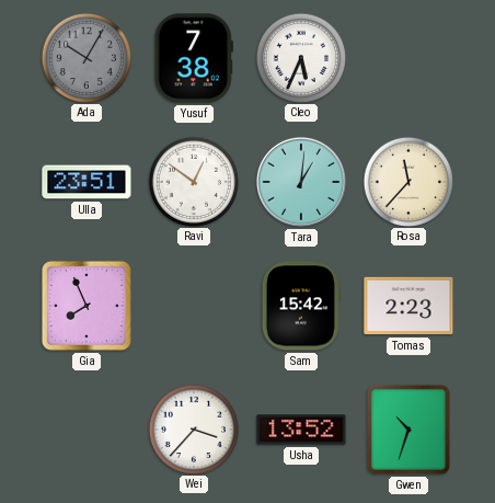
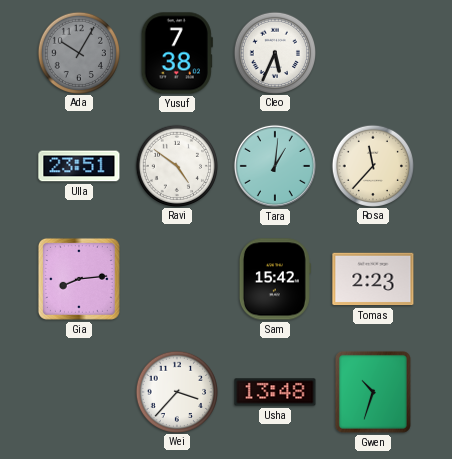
Ravi: 12:51 -> 4:51
Gia: 7:56 -> 8:14
Usha: 13:52 -> 13:48
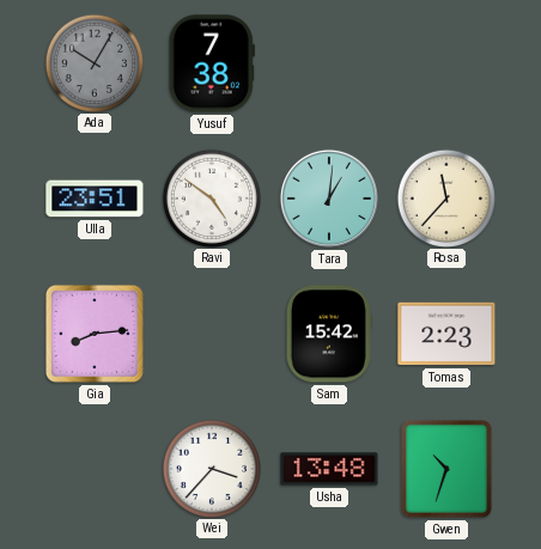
Cleo: 5:34 -> none
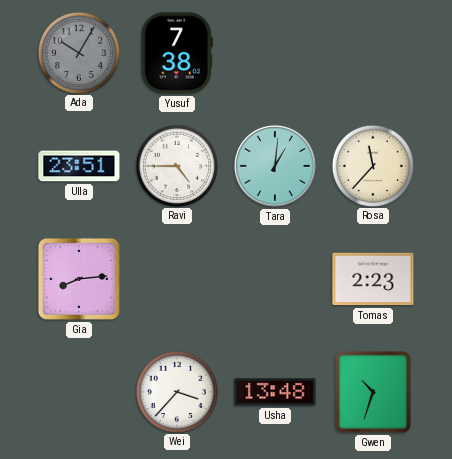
Ravi: 4:51 -> 4:45
Sam: 15:42 -> none
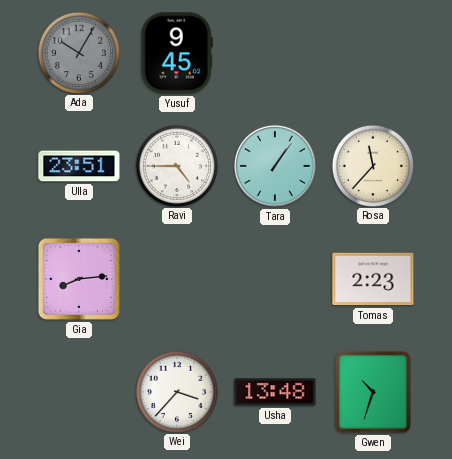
Yusuf: 7:38 -> 9:45
Tara: 1:01 -> 1:06
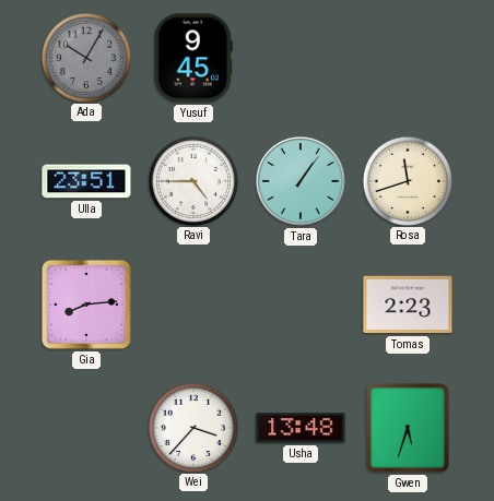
Rosa: 11:37 -> 11:42
Gwen: 10:33 -> 5:33
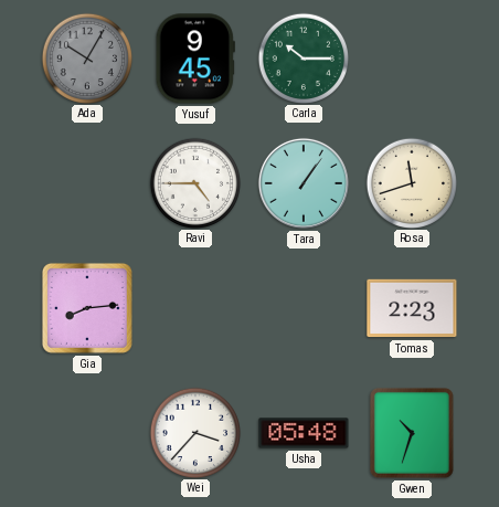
Carla: none -> 10:15
Ulla: 23:51 -> none
Usha: 13:48 -> 05:48
Gwen: 5:33 -> 10:33
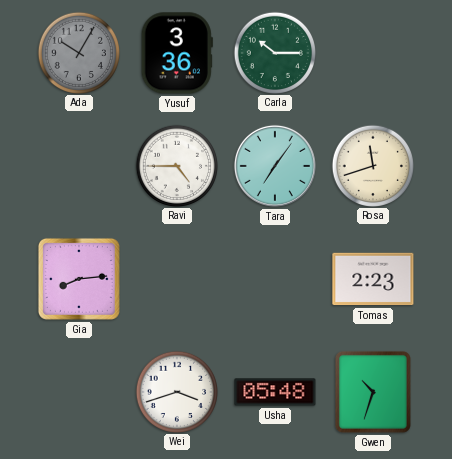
Yusuf: 9:45 -> 3:36
Tara: 1:06 -> 7:06
Wei: 3:37 -> 3:42
